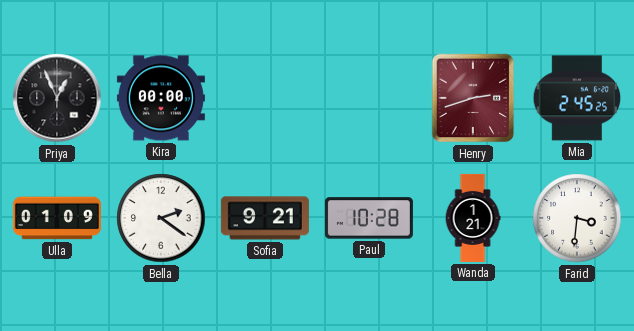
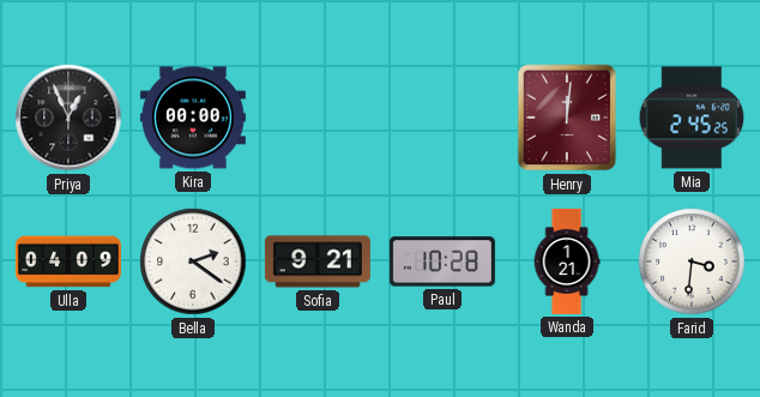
Henry: 2:42 -> 12:01
Ulla: 01:09 -> 04:09
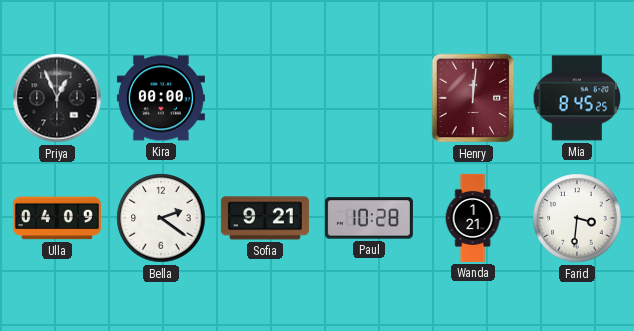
Mia: 2:45 -> 8:45
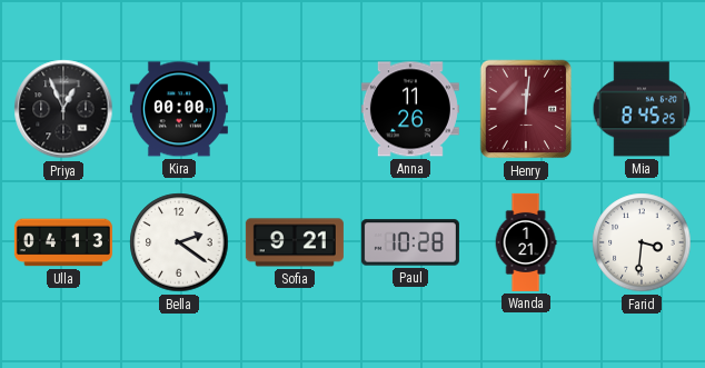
Anna: none -> 11:26
Ulla: 04:09 -> 04:13
